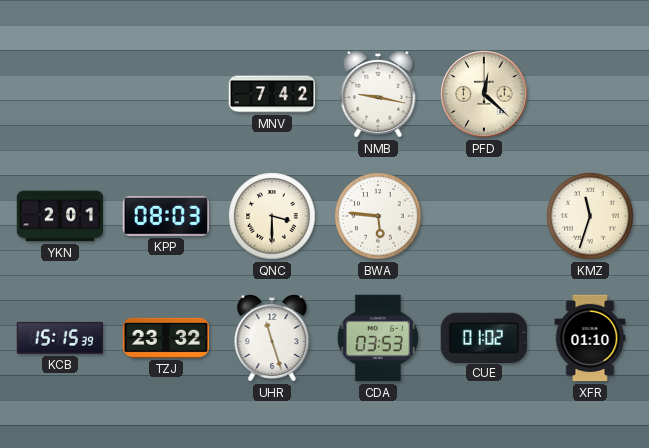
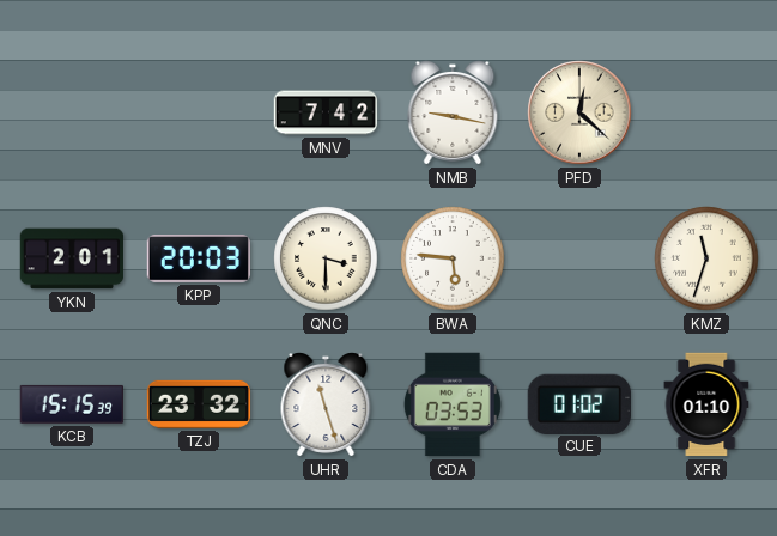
KPP: 08:03 -> 20:03
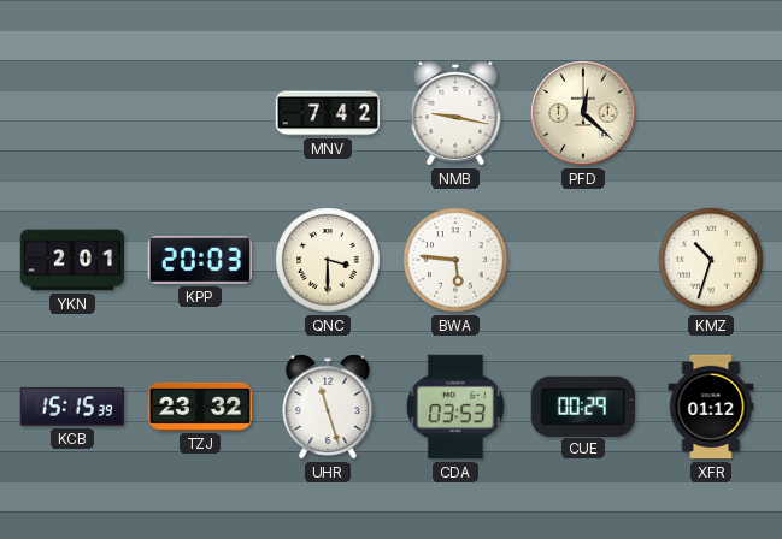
KMZ: 11:33 -> 10:33
CUE: 01:02 -> 00:29
XFR: 01:10 -> 01:12
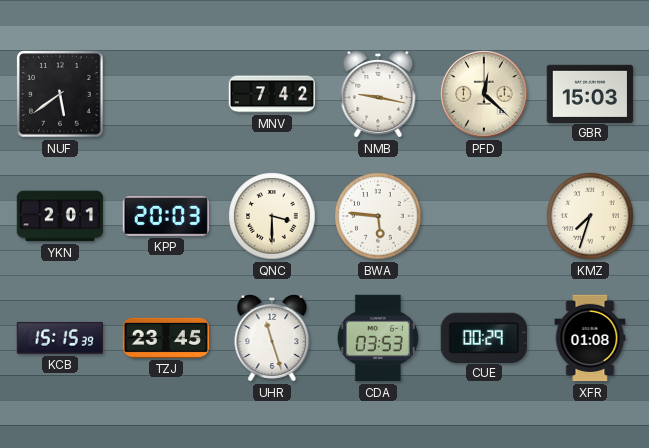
NUF: none -> 5:39
GBR: none -> 15:03
KMZ: 10:33 -> 7:33
TZJ: 23:32 -> 23:45
XFR: 01:12 -> 01:08
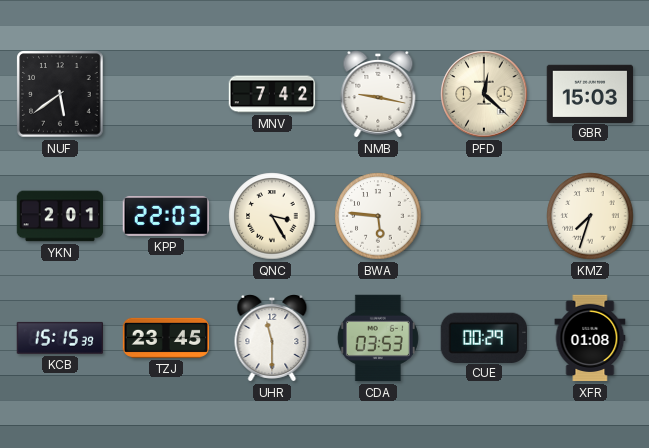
KPP: 20:03 -> 22:03
QNC: 3:30 -> 3:25
UHR: 11:27 -> 11:30
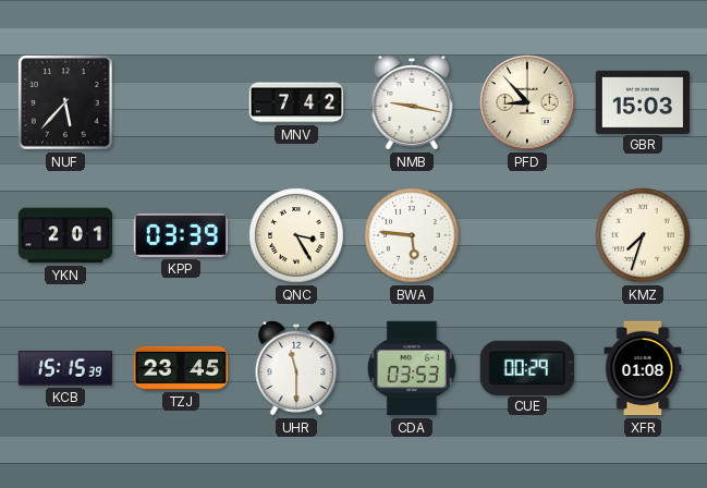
NUF: 5:39 -> 5:37
PFD: 12:22 -> 8:53
KPP: 22:03 -> 03:39
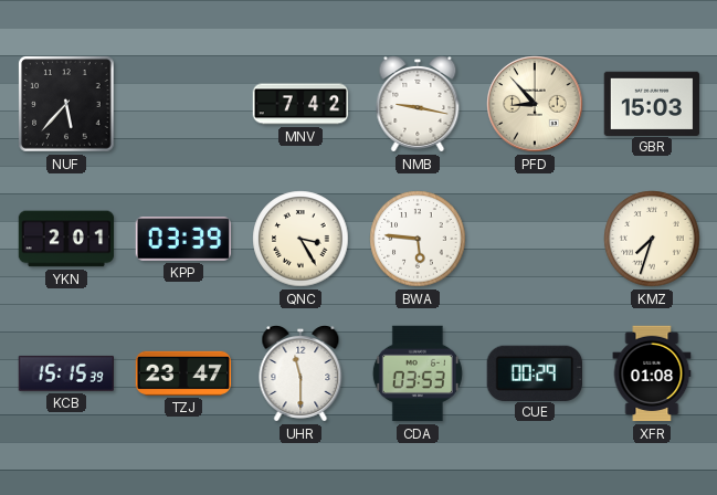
TZJ: 23:45 -> 23:47
